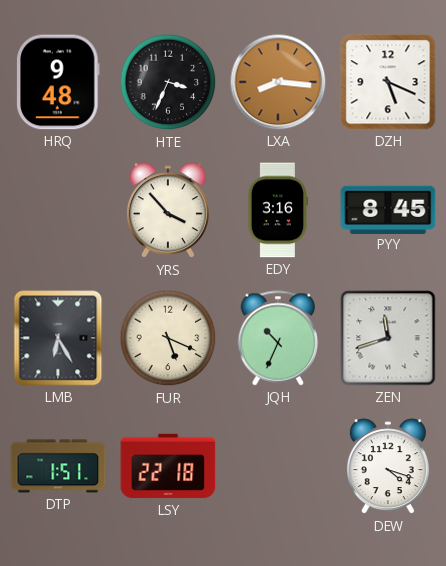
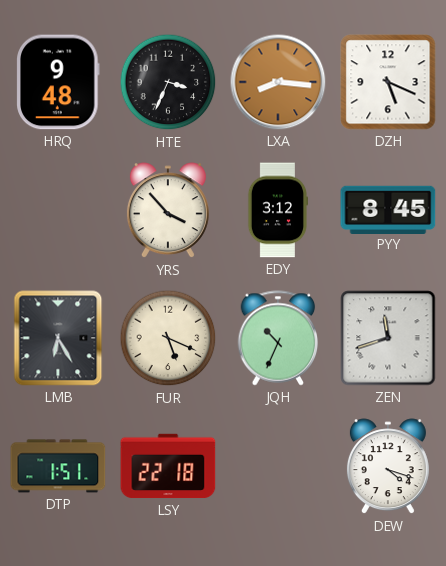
EDY: 3:16 -> 3:12
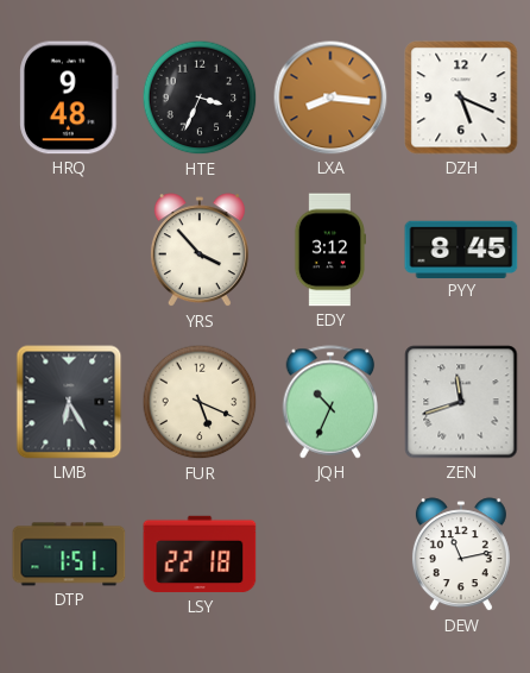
DEW: 4:18 -> 11:13
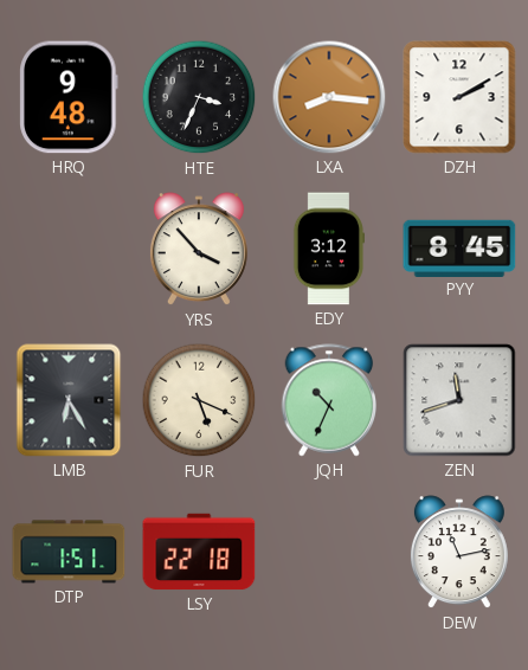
DZH: 5:19 -> 2:10
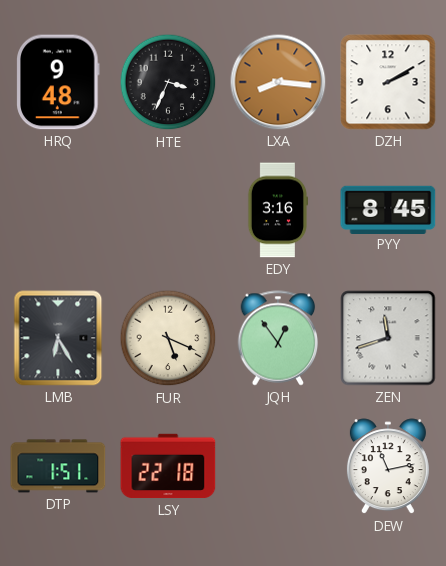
YRS: 3:53 -> none
EDY: 3:12 -> 3:16
JQH: 10:34 -> 12:54
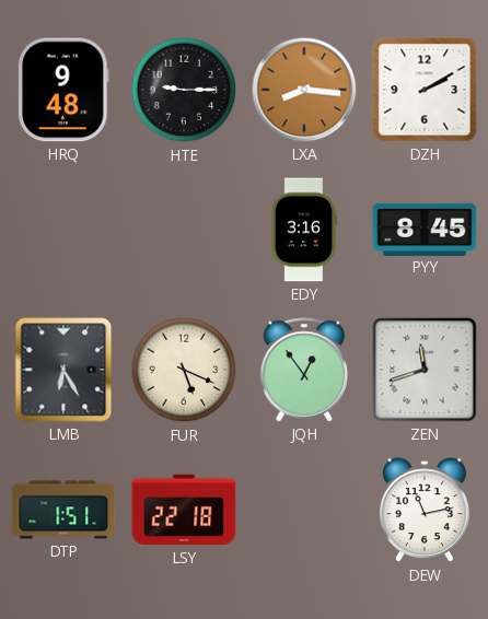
HTE: 3:34 -> 9:15
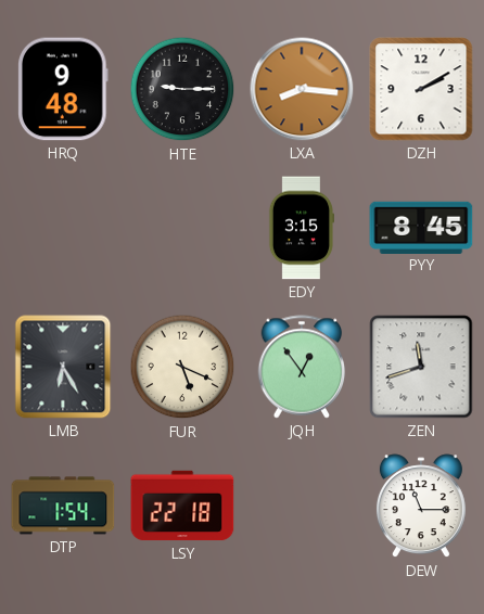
EDY: 3:16 -> 3:15
DTP: 1:51 -> 1:54
DEW: 11:13 -> 11:15
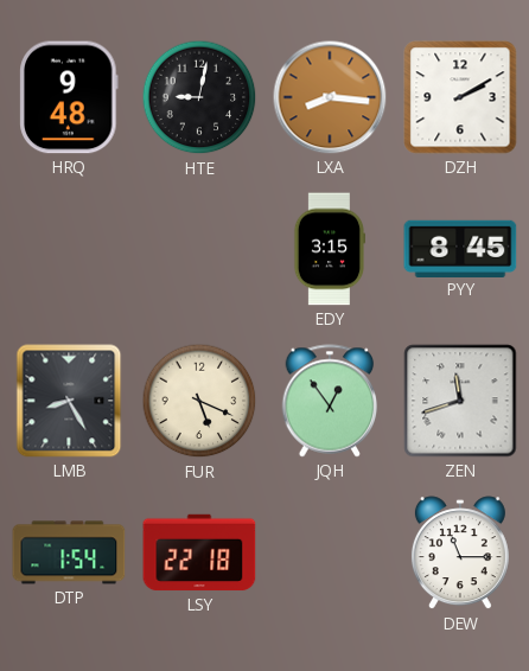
HTE: 9:15 -> 9:02
LMB: 6:25 -> 8:25
